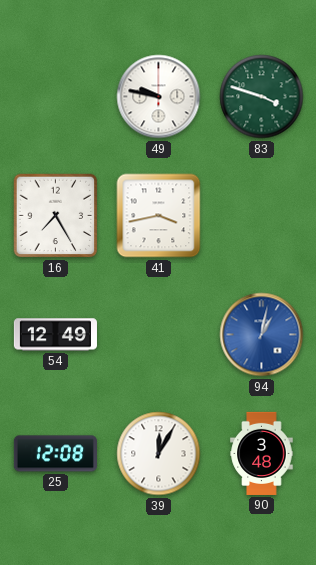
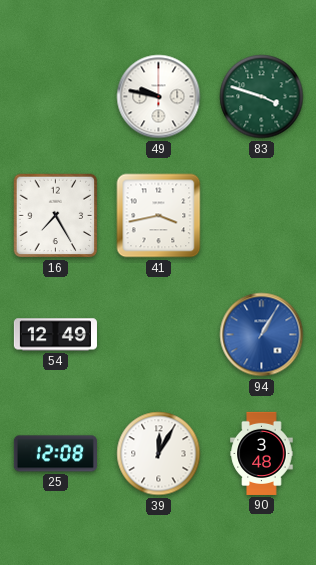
94: 1:02 -> 1:05
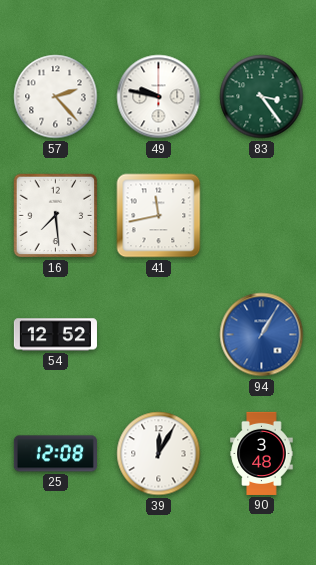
57: none -> 2:23
83: 3:48 -> 3:24
16: 7:25 -> 7:29
41: 3:43 -> 11:43
54: 12:49 -> 12:52
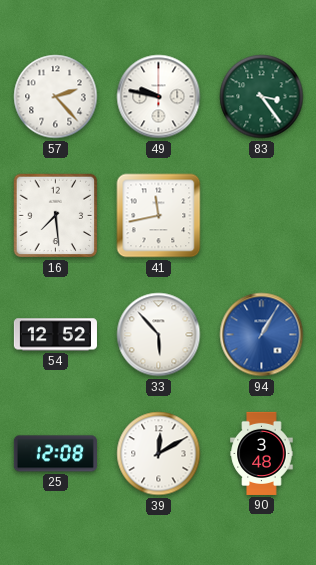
33: none -> 5:53
39: 12:05 -> 12:10
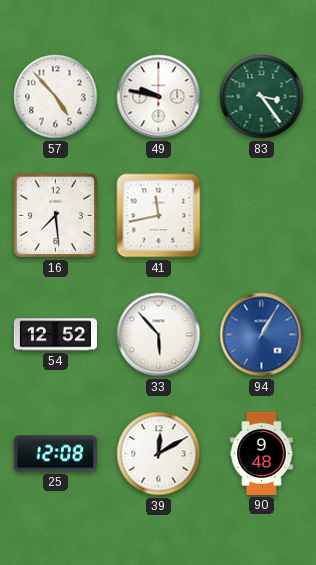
57: 2:23 -> 4:53
90: 3:48 -> 9:48
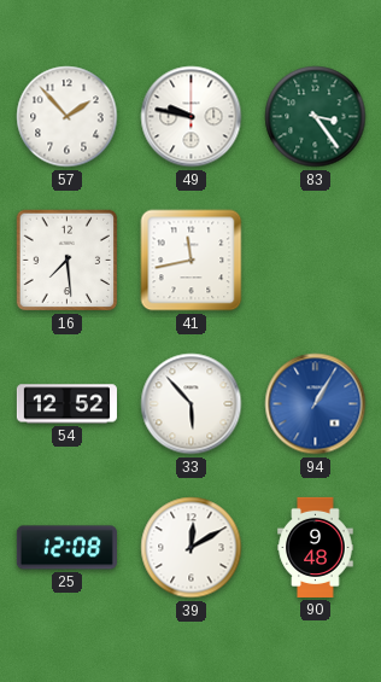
57: 4:53 -> 1:53
